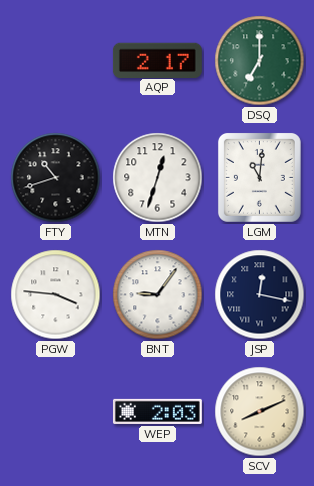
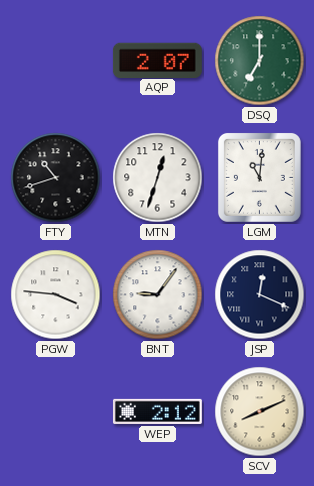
AQP: 2:17 -> 2:07
JSP: 12:17 -> 12:19
WEP: 2:03 -> 2:12
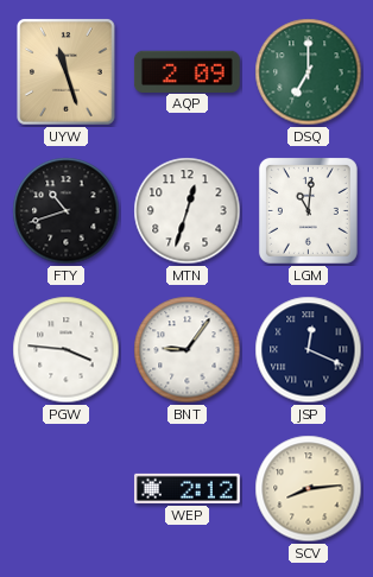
UYW: none -> 11:27
AQP: 2:07 -> 2:09
SCV: 8:11 -> 8:14
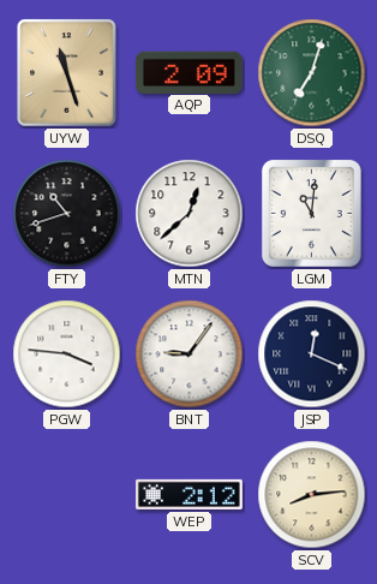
DSQ: 7:00 -> 7:03
MTN: 12:33 -> 12:38
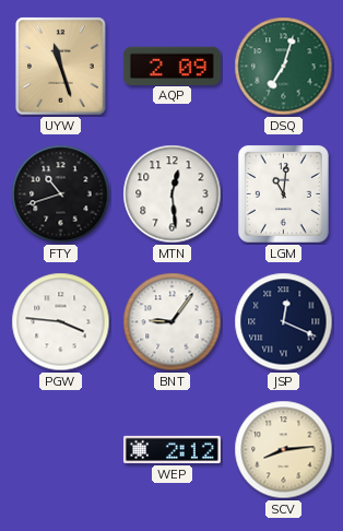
MTN: 12:38 -> 12:29
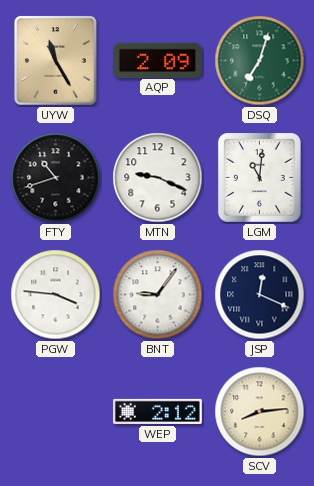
UYW: 11:27 -> 11:25
MTN: 12:29 -> 9:19
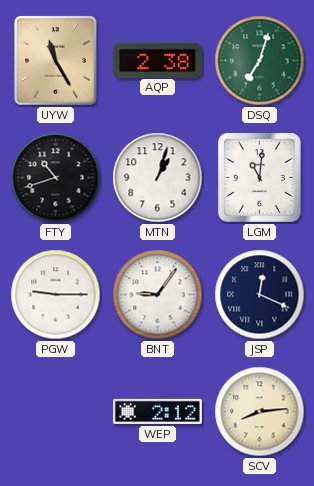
AQP: 2:09 -> 2:38
MTN: 9:19 -> 1:03
PGW: 3:46 -> 9:15
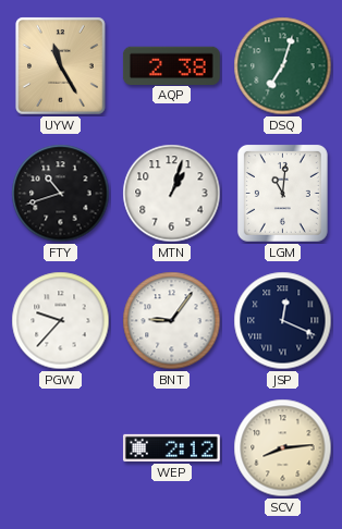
PGW: 9:15 -> 9:37
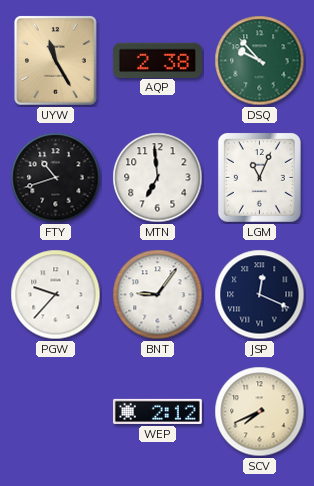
DSQ: 7:03 -> 9:53
MTN: 1:03 -> 6:59
LGM: 11:01 -> 11:04
SCV: 8:14 -> 7:41
